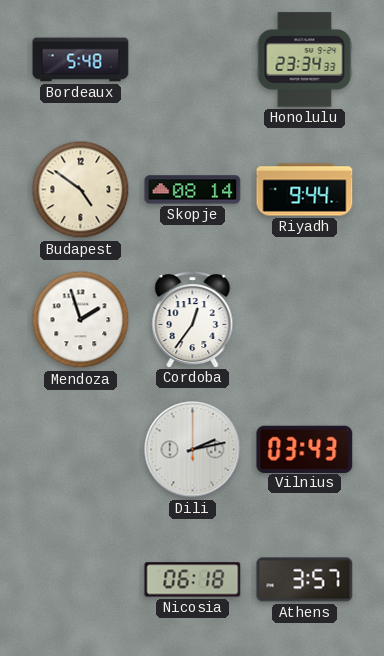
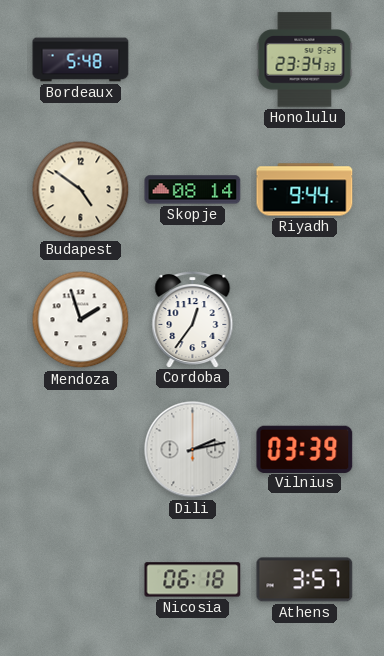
Vilnius: 03:43 -> 03:39
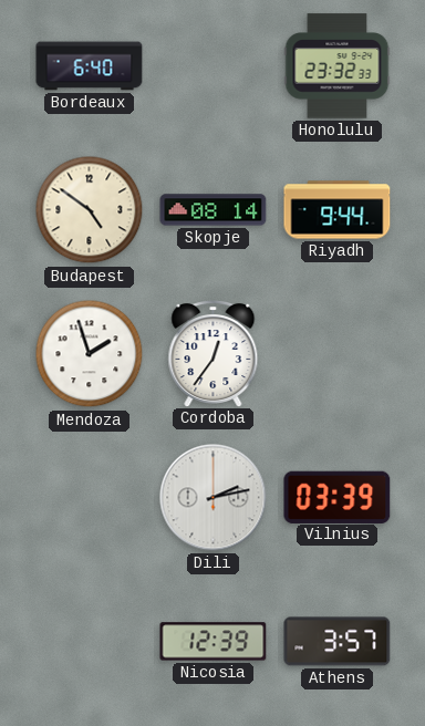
Bordeaux: 5:48 -> 6:40
Honolulu: 23:34 -> 23:32
Nicosia: 06:18 -> 12:39
